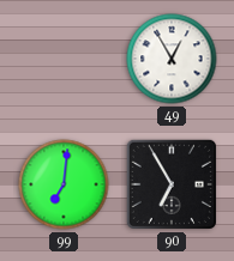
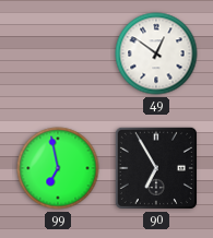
49: 12:55 -> 12:51
99: 7:01 -> 6:58
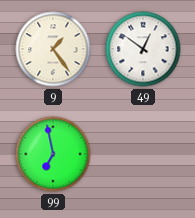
9: none -> 1:24
90: 6:55 -> none
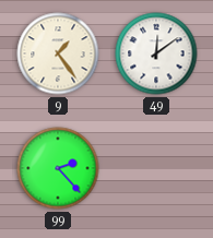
49: 12:51 -> 12:09
99: 6:58 -> 2:23
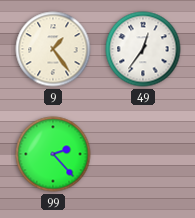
49: 12:09 -> 12:36
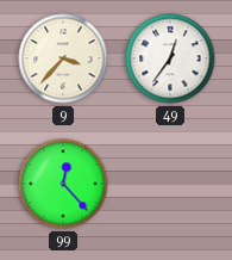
9: 1:24 -> 3:37
99: 2:23 -> 12:23
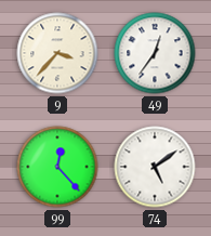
74: none -> 5:09
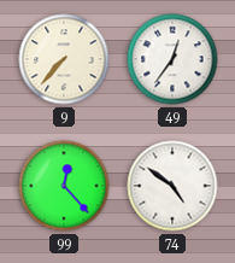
9: 3:37 -> 7:37
74: 5:09 -> 4:51
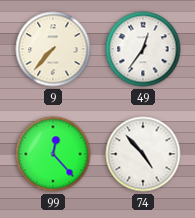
74: 4:51 -> 4:53
